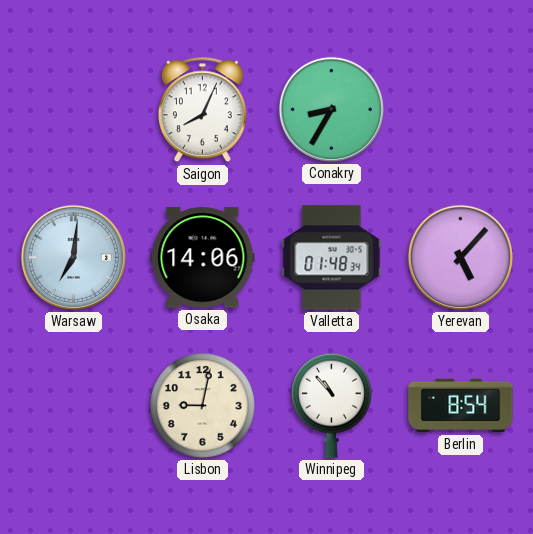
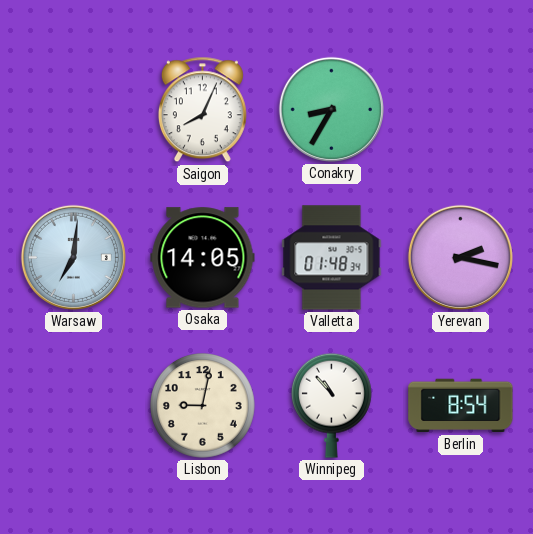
Osaka: 14:06 -> 14:05
Yerevan: 5:07 -> 2:17
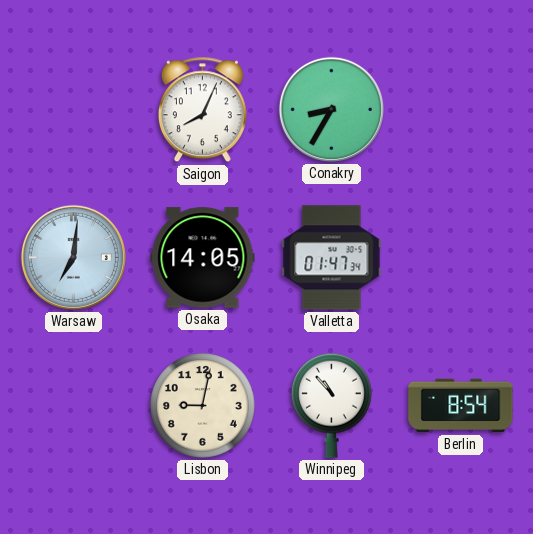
Valletta: 01:48 -> 01:47
Yerevan: 2:17 -> none
